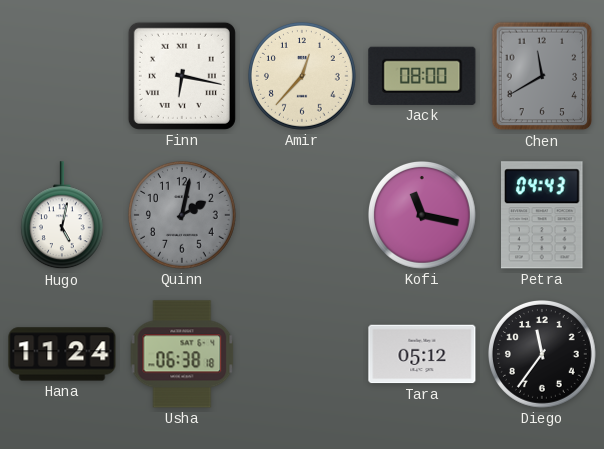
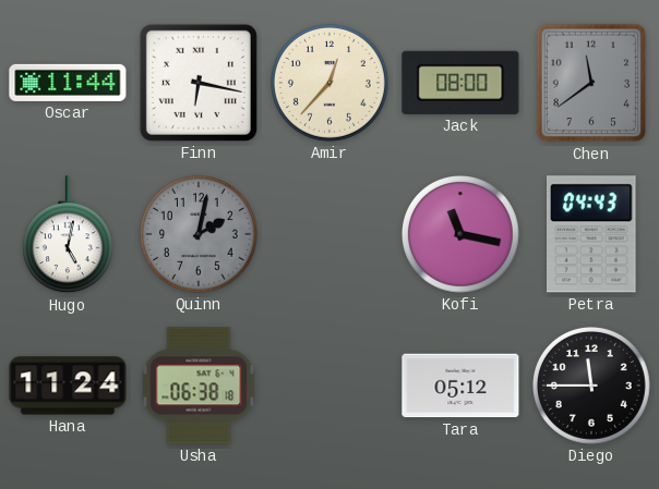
Oscar: none -> 11:44
Chen: 11:40 -> 11:39
Diego: 11:36 -> 11:45
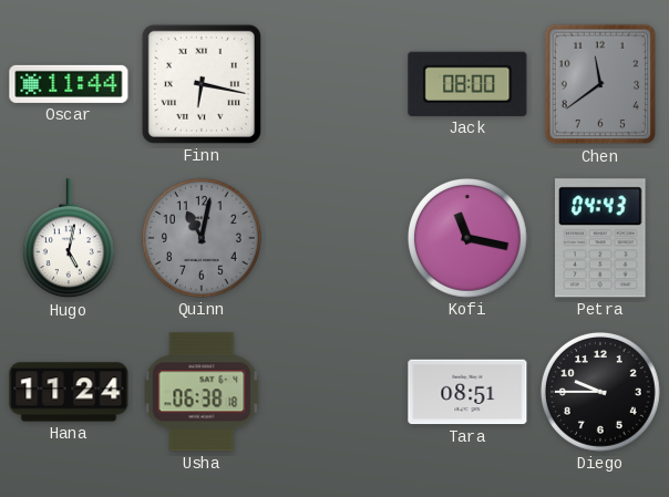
Amir: 12:37 -> none
Quinn: 2:02 -> 11:02
Tara: 05:12 -> 08:51
Diego: 11:45 -> 9:45
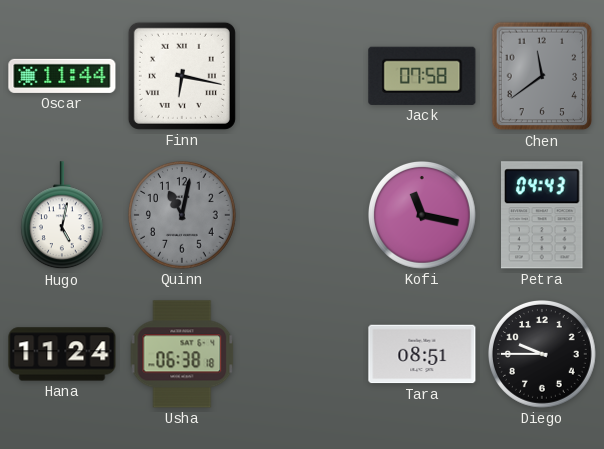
Jack: 08:00 -> 07:58
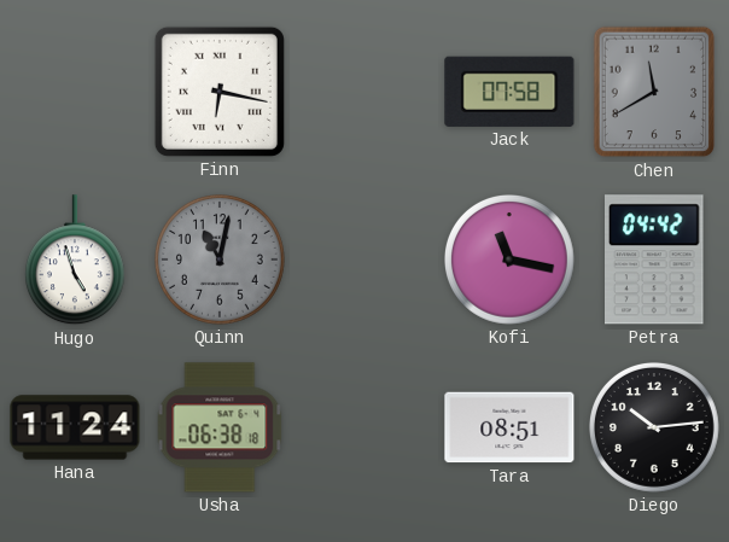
Oscar: 11:44 -> none
Chen: 11:39 -> 11:40
Hugo: 5:02 -> 4:57
Petra: 04:43 -> 04:42
Diego: 9:45 -> 10:14
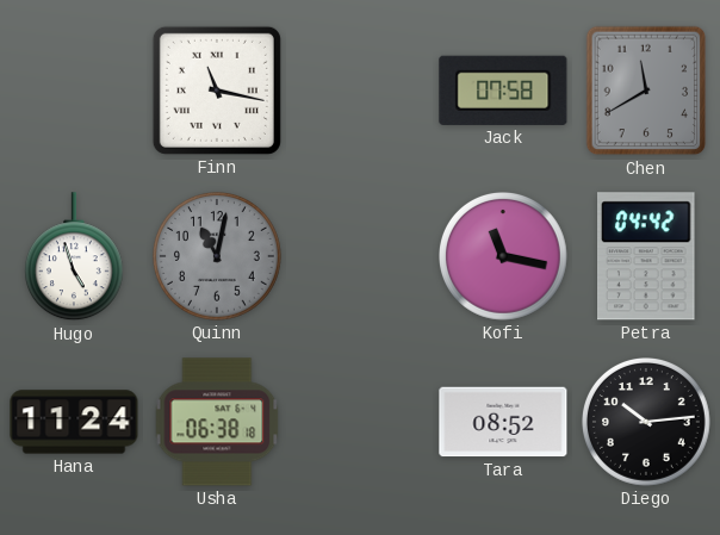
Finn: 6:17 -> 11:17
Tara: 08:51 -> 08:52
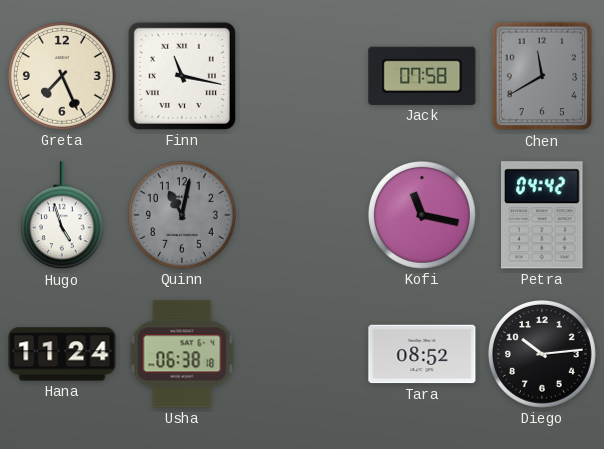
Greta: none -> 7:26
